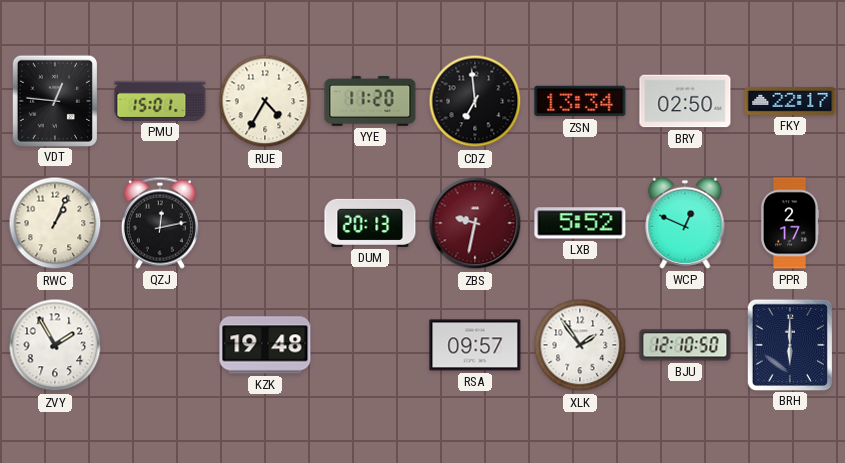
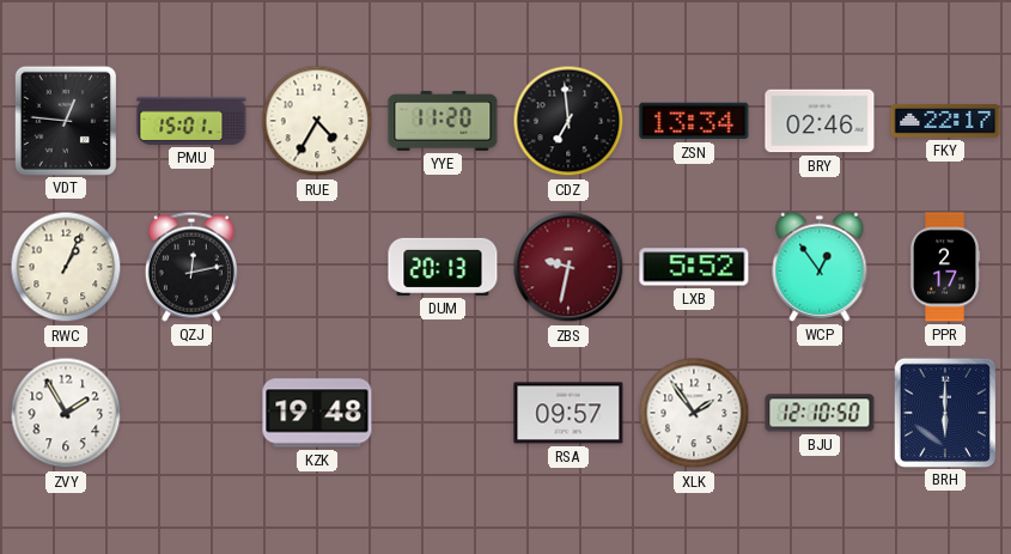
BRY: 02:50 -> 02:46
WCP: 12:49 -> 12:54
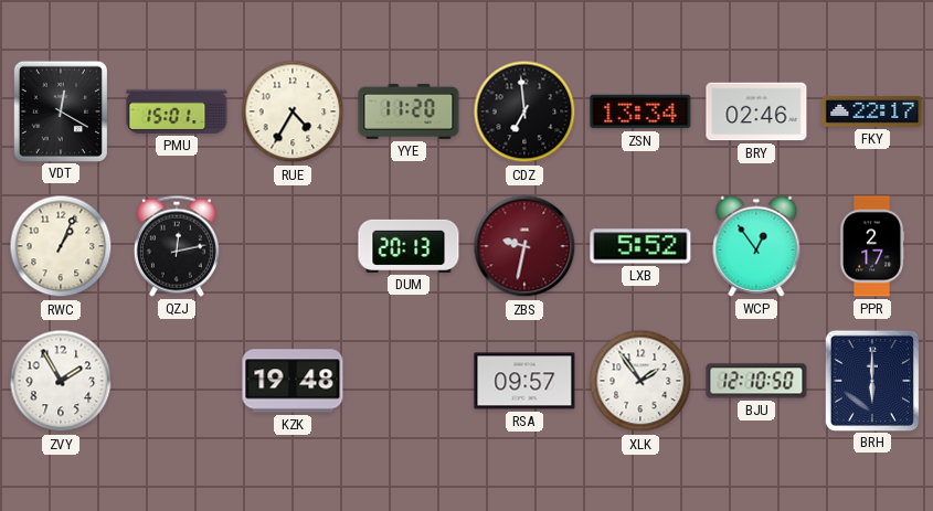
VDT: 12:46 -> 12:20
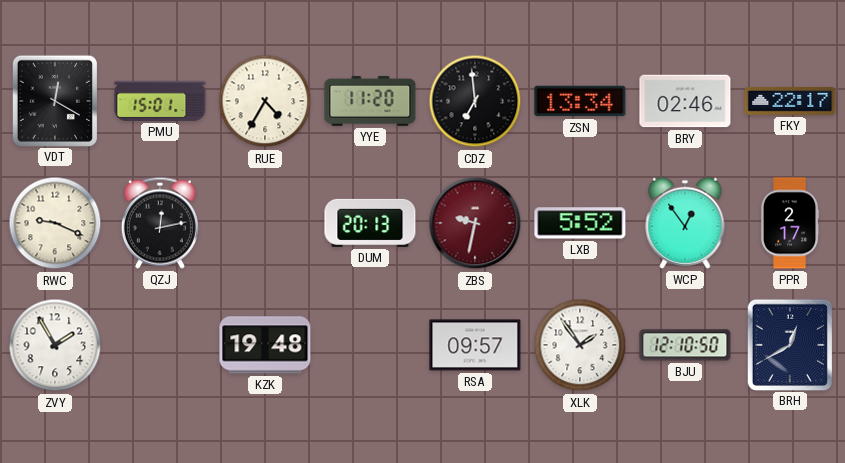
RWC: 1:04 -> 9:19
BRH: 6:00 -> 12:40
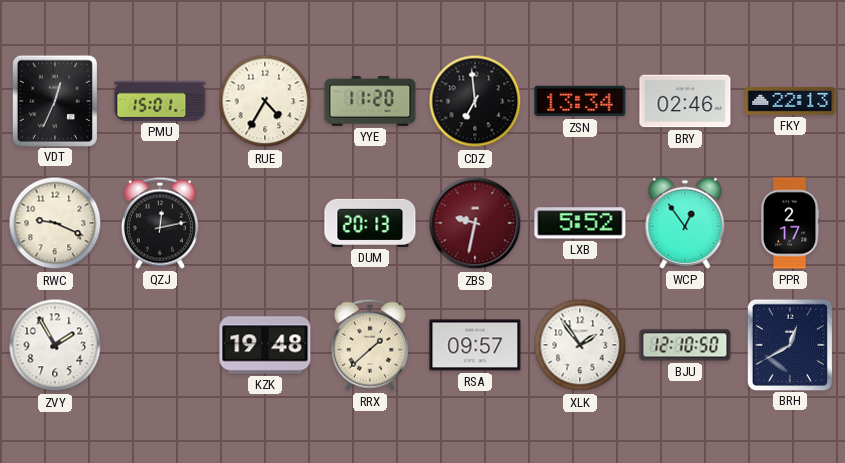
VDT: 12:20 -> 12:34
FKY: 22:17 -> 22:13
RRX: none -> 1:38
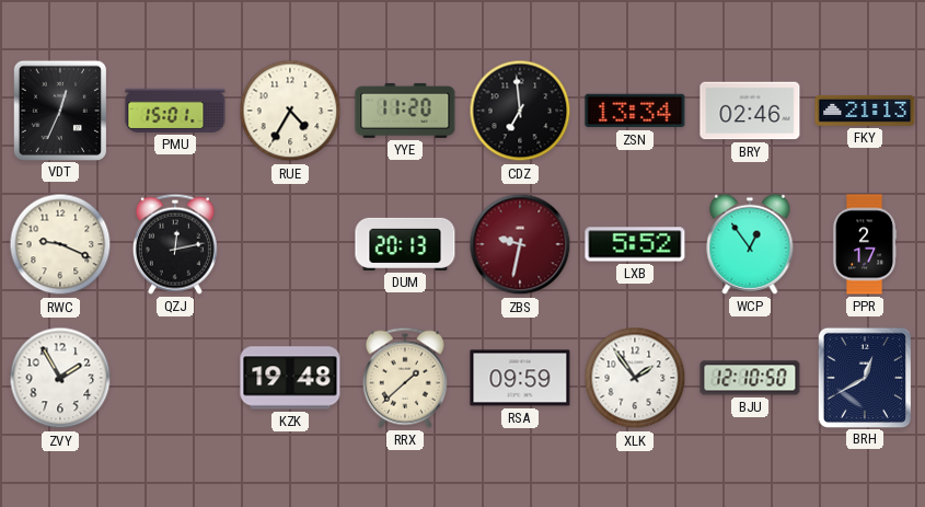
FKY: 22:13 -> 21:13
RSA: 09:57 -> 09:59
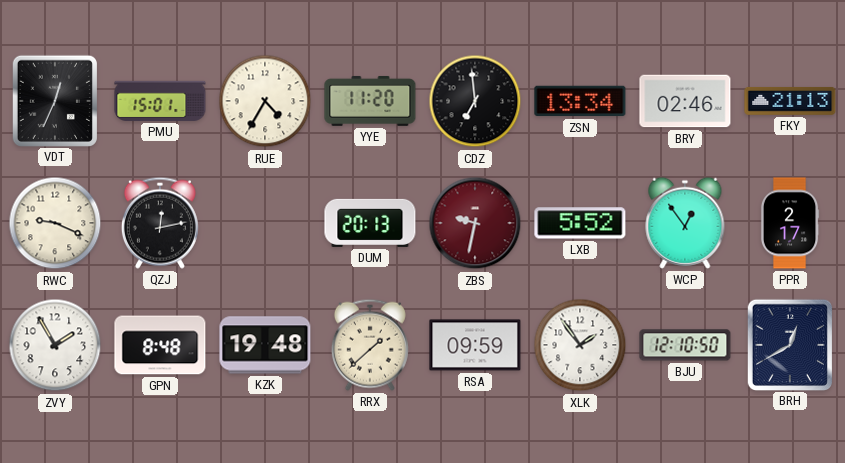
GPN: none -> 8:48
